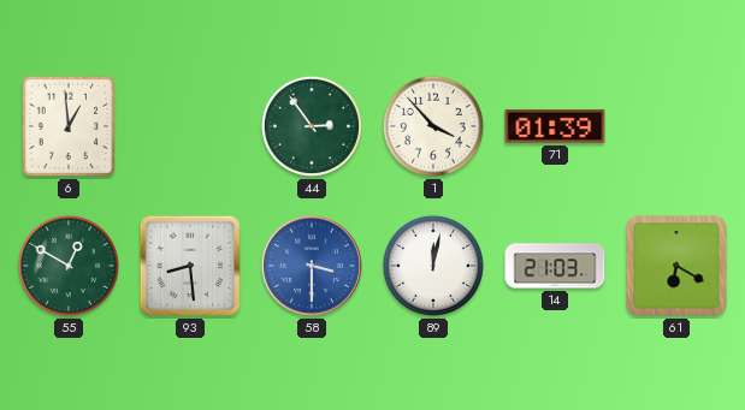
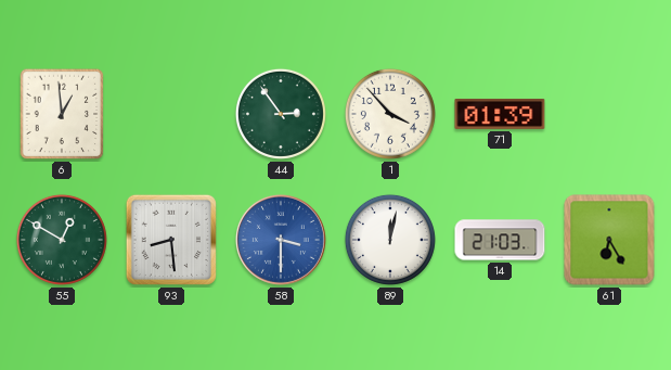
61: 6:20 -> 6:25
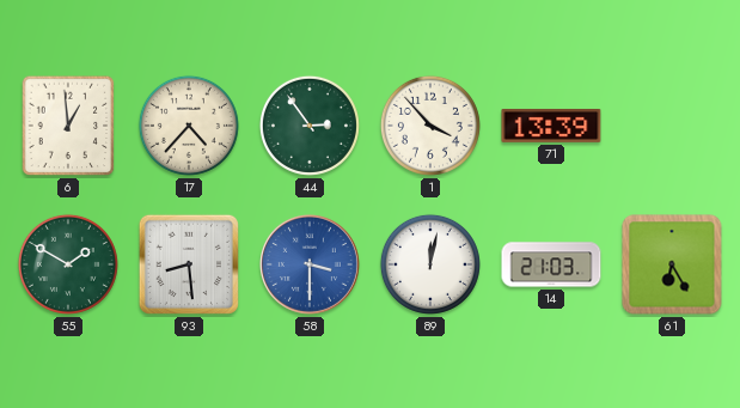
17: none -> 4:37
71: 01:39 -> 13:39
55: 12:50 -> 1:50
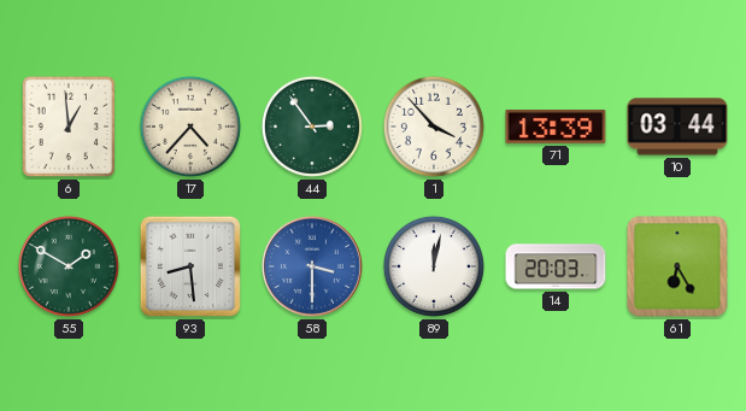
10: none -> 03:44
14: 21:03 -> 20:03
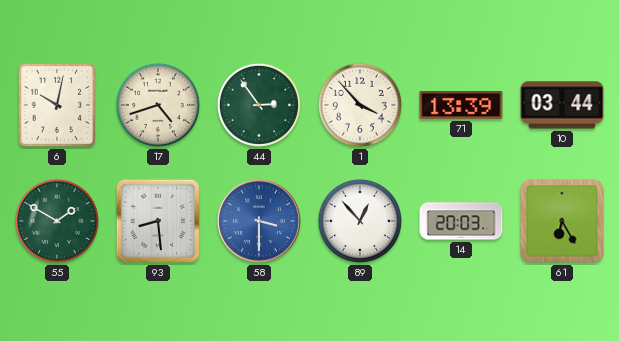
6: 12:59 -> 10:02
17: 4:37 -> 4:42
89: 12:02 -> 12:53
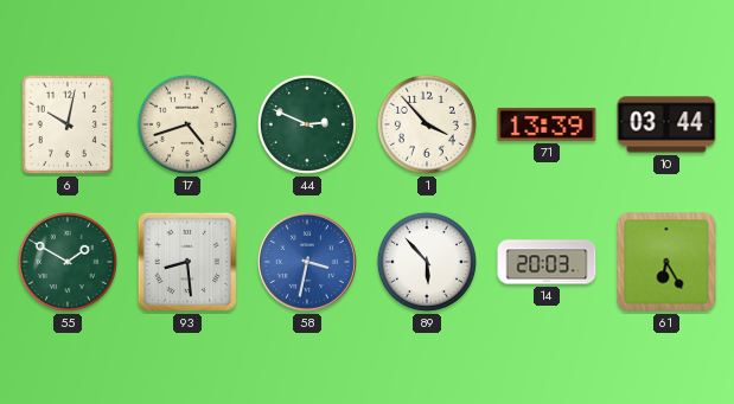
44: 2:54 -> 2:49
58: 3:30 -> 3:32
89: 12:53 -> 5:53
